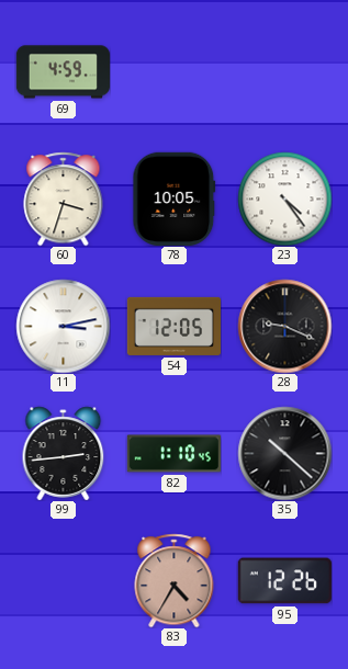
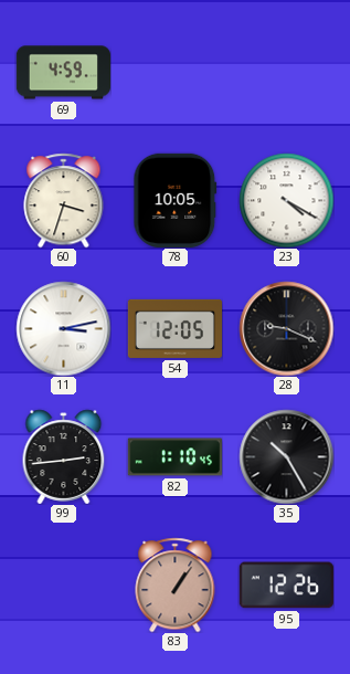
23: 4:24 -> 4:20
35: 10:22 -> 10:25
83: 4:35 -> 1:06
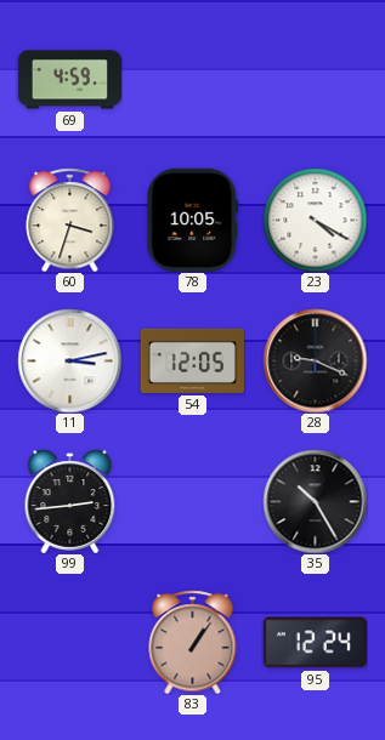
82: 1:10 -> none
95: 12:26 -> 12:24
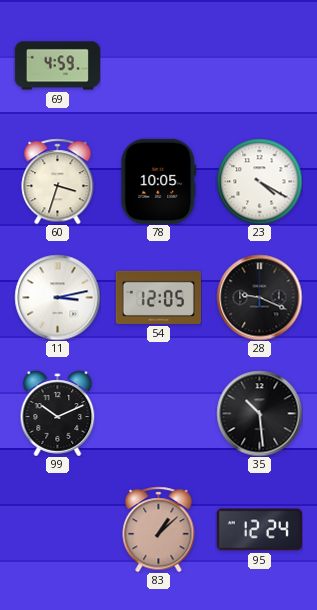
99: 2:44 -> 10:11
35: 10:25 -> 10:29
83: 1:06 -> 1:08
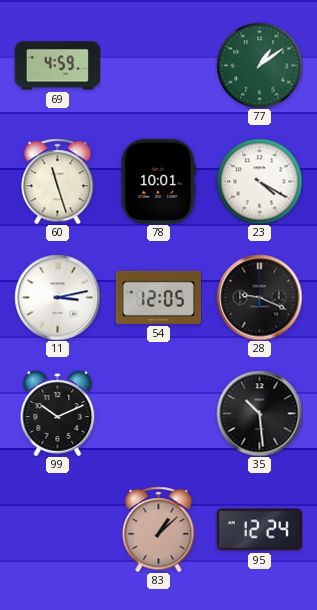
77: none -> 1:09
60: 3:33 -> 11:27
78: 10:05 -> 10:01
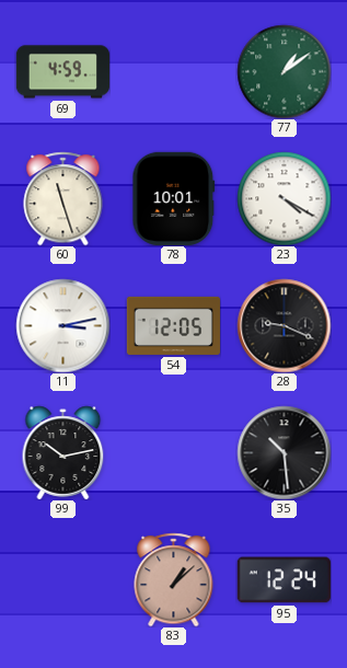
99: 10:11 -> 10:13
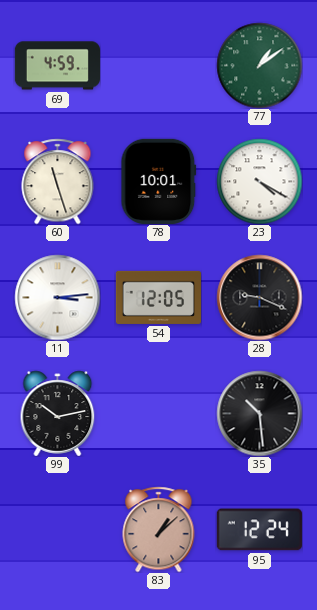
11: 3:13 -> 3:14
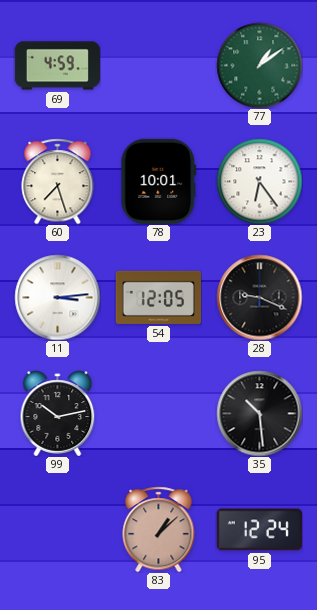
60: 11:27 -> 7:27
23: 4:20 -> 6:24
